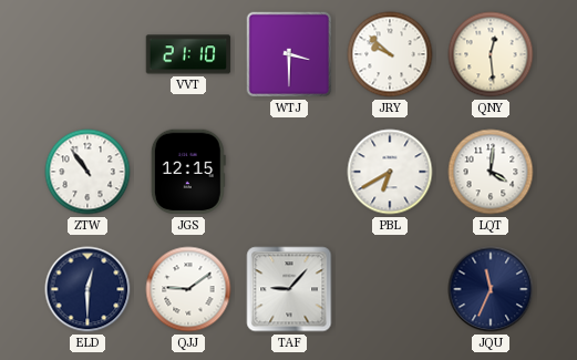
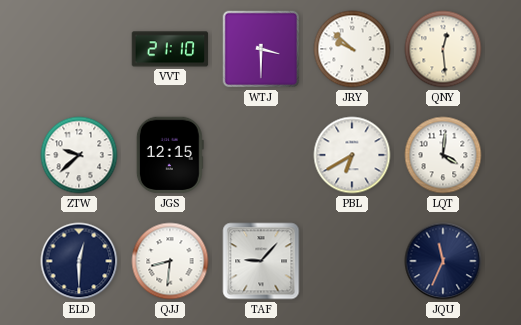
ZTW: 10:54 -> 9:38
QJJ: 9:09 -> 8:31
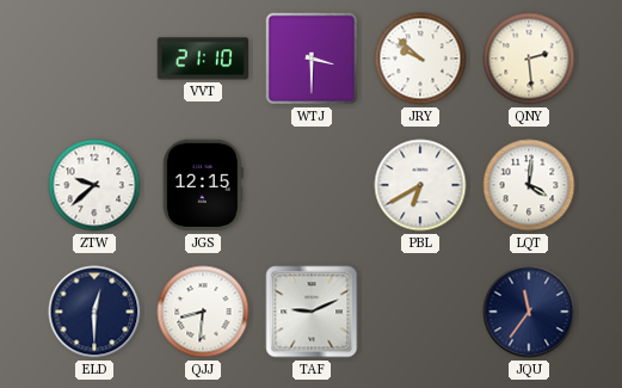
QNY: 12:29 -> 2:29
TAF: 9:07 -> 9:11
JQU: 11:34 -> 11:36
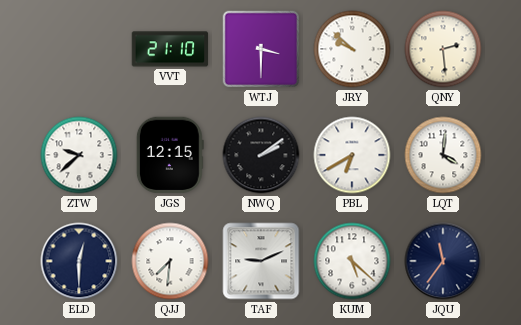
NWQ: none -> 2:09
QJJ: 8:31 -> 7:31
KUM: none -> 5:22
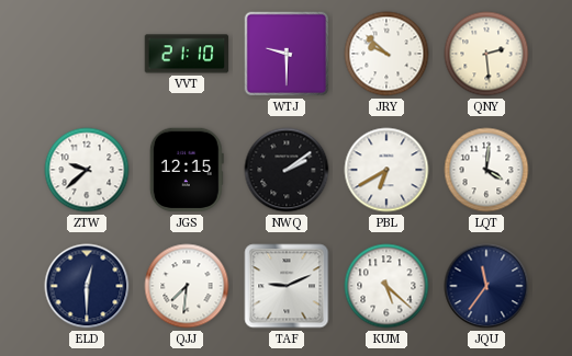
WTJ: 3:30 -> 9:30
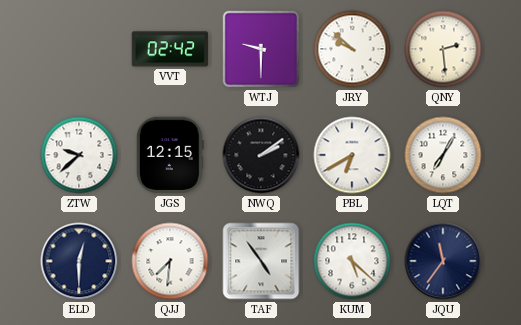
VVT: 21:10 -> 02:42
LQT: 4:01 -> 7:05
TAF: 9:11 -> 4:54
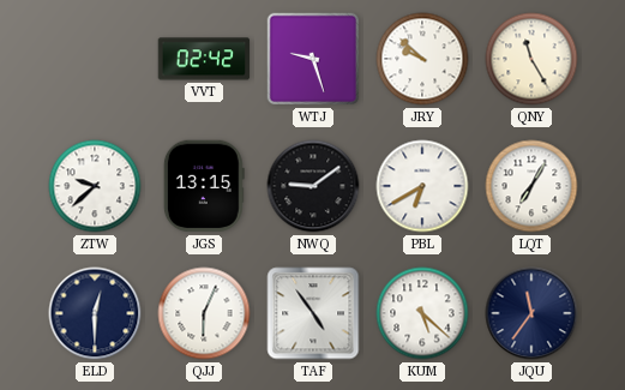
WTJ: 9:30 -> 9:27
QNY: 2:29 -> 11:25
JGS: 12:15 -> 13:15
NWQ: 2:09 -> 9:09
QJJ: 7:31 -> 6:04
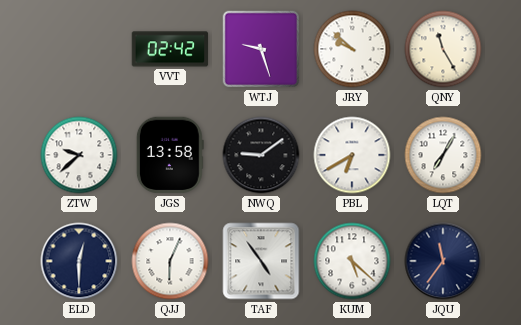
JGS: 13:15 -> 13:58
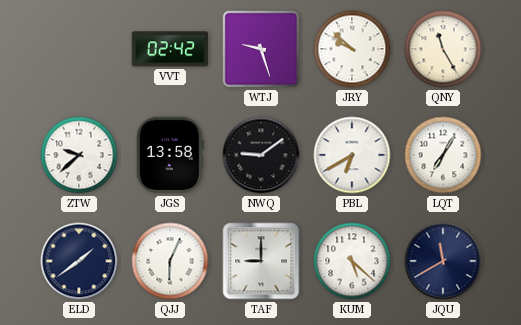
ELD: 12:30 -> 1:39
TAF: 4:54 -> 9:00
JQU: 11:36 -> 11:40
